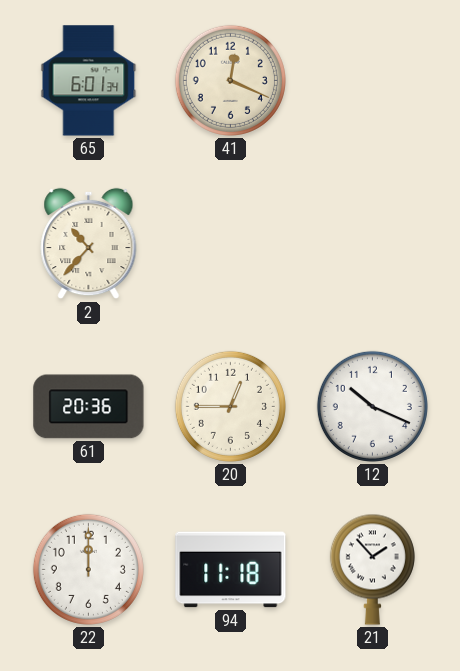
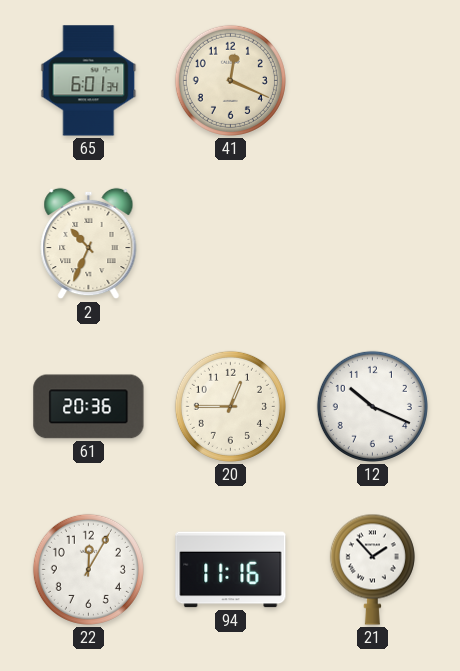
2: 10:37 -> 10:34
22: 12:00 -> 12:05
94: 11:18 -> 11:16
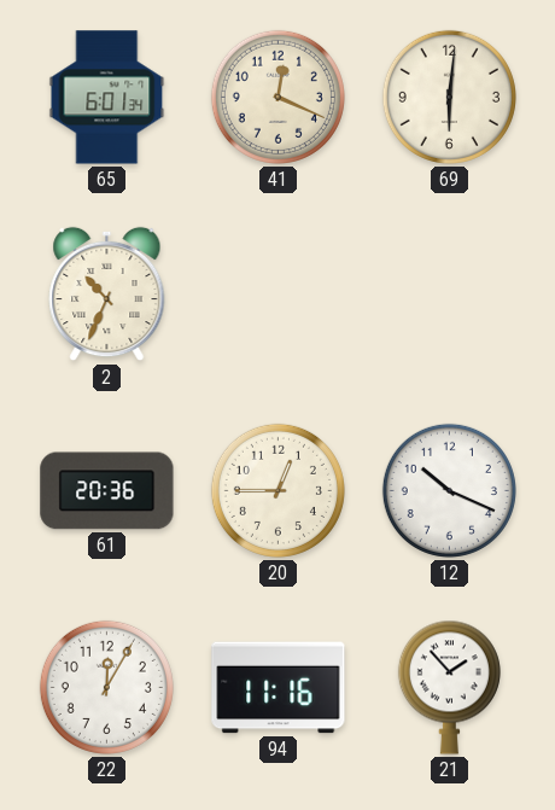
69: none -> 6:01
